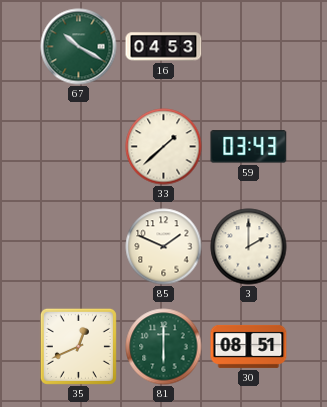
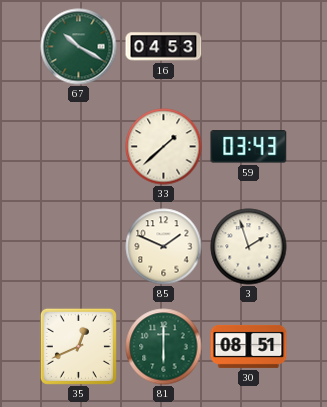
3: 2:00 -> 1:57
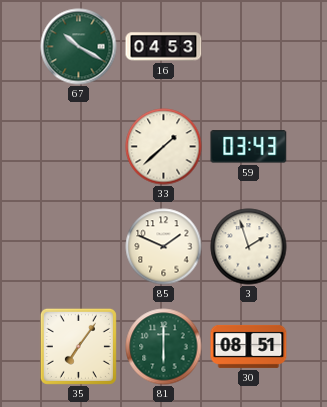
35: 12:41 -> 7:06
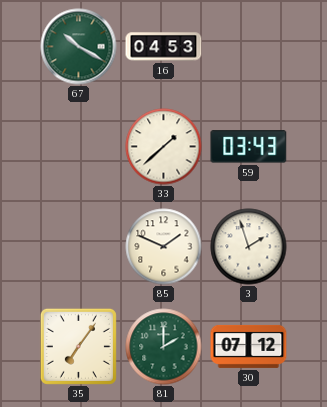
81: 6:00 -> 2:00
30: 08:51 -> 07:12
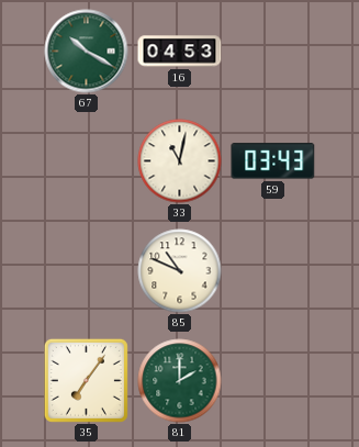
33: 1:38 -> 11:02
85: 1:49 -> 10:49
3: 1:57 -> none
30: 07:12 -> none
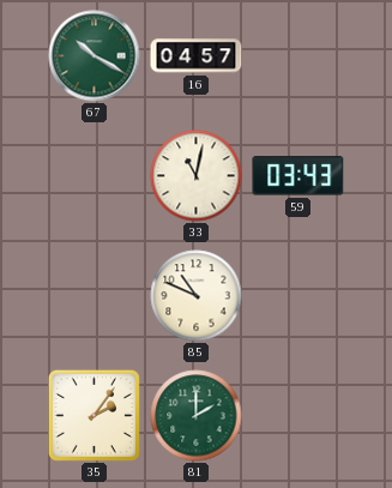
16: 04:53 -> 04:57
35: 7:06 -> 2:06
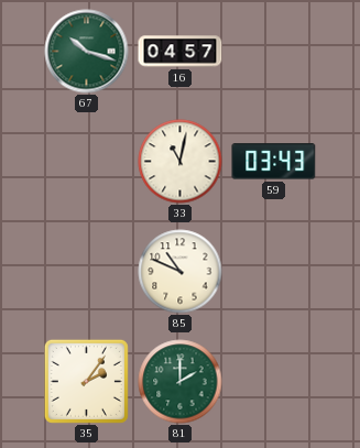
67: 10:20 -> 10:18
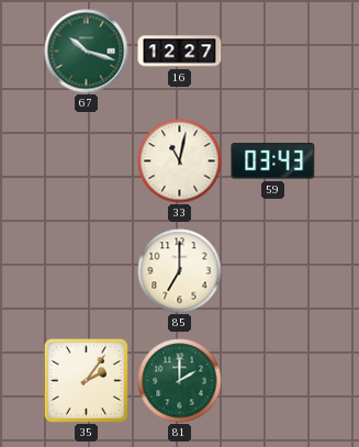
16: 04:57 -> 12:27
85: 10:49 -> 7:00
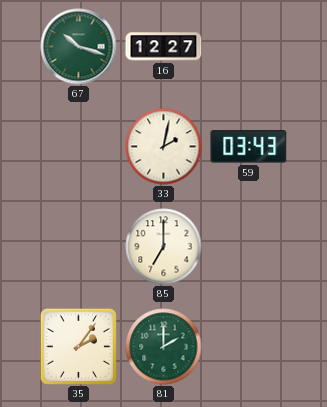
33: 11:02 -> 2:02
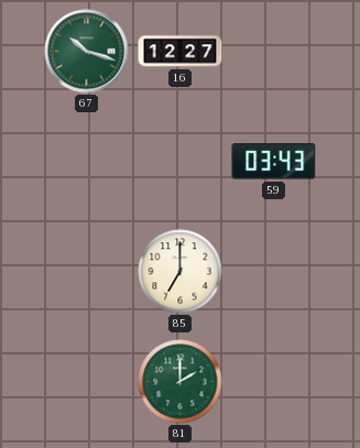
33: 2:02 -> none
35: 2:06 -> none
